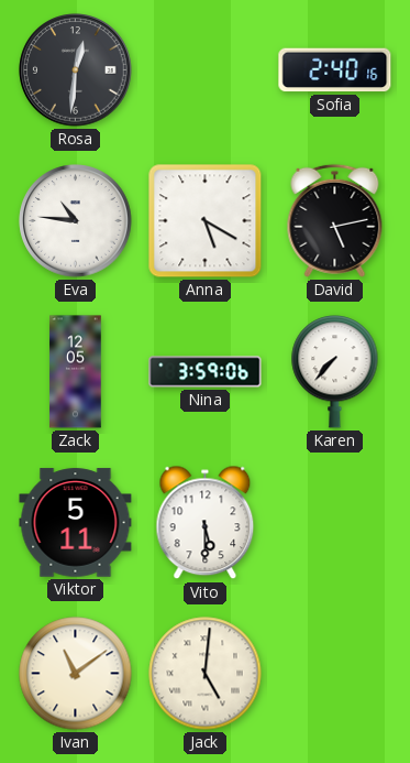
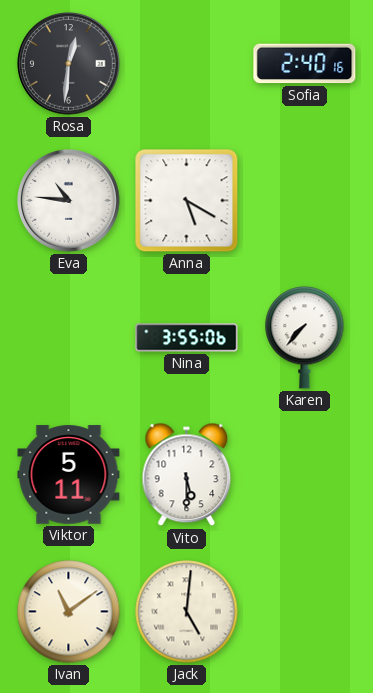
David: 5:13 -> none
Zack: 12:05 -> none
Nina: 3:59 -> 3:55
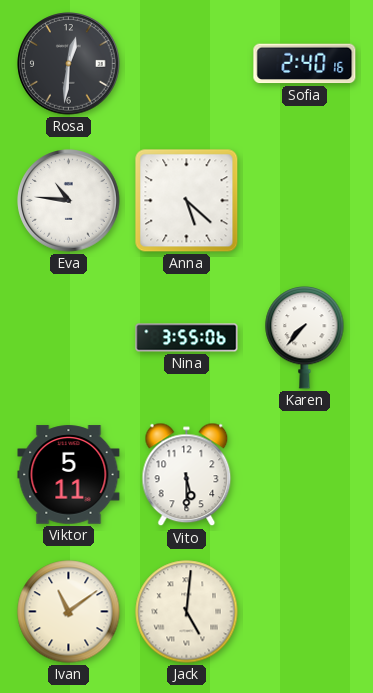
Anna: 5:20 -> 5:22
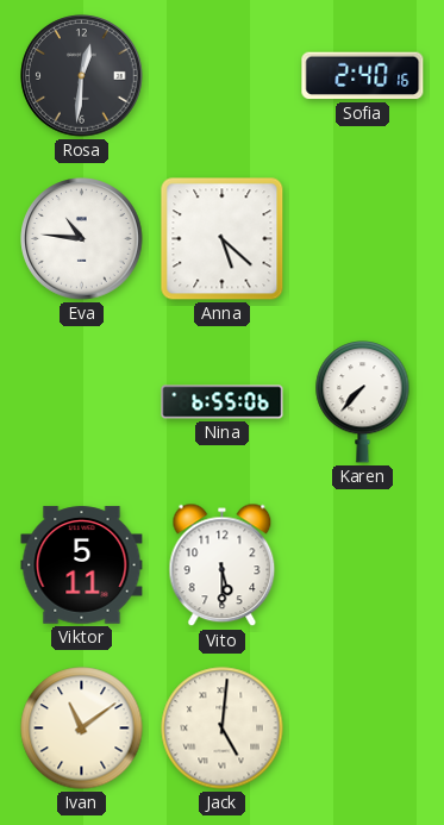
Nina: 3:55 -> 6:55
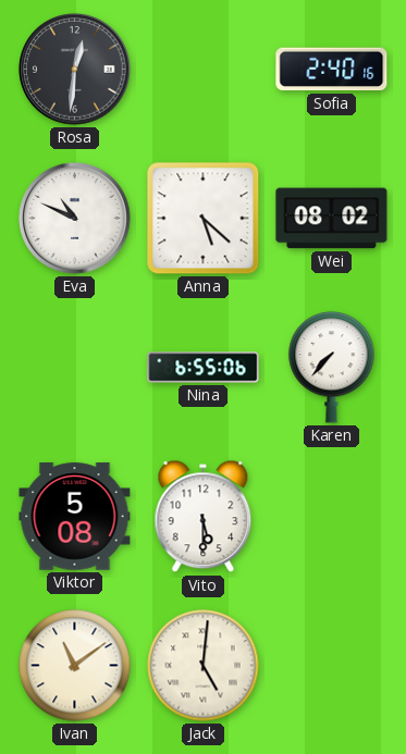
Eva: 10:46 -> 10:49
Wei: none -> 08:02
Viktor: 5:11 -> 5:08
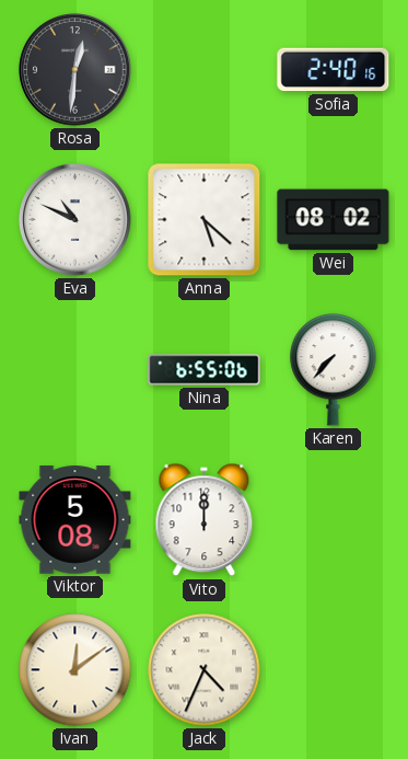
Vito: 5:30 -> 12:00
Ivan: 11:09 -> 12:09
Jack: 5:01 -> 4:34
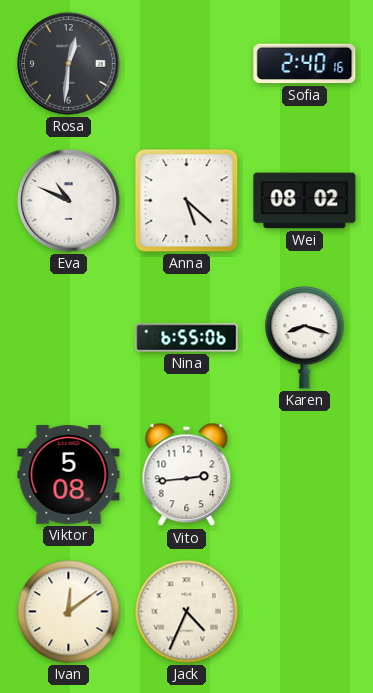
Karen: 7:37 -> 8:18
Vito: 12:00 -> 2:44
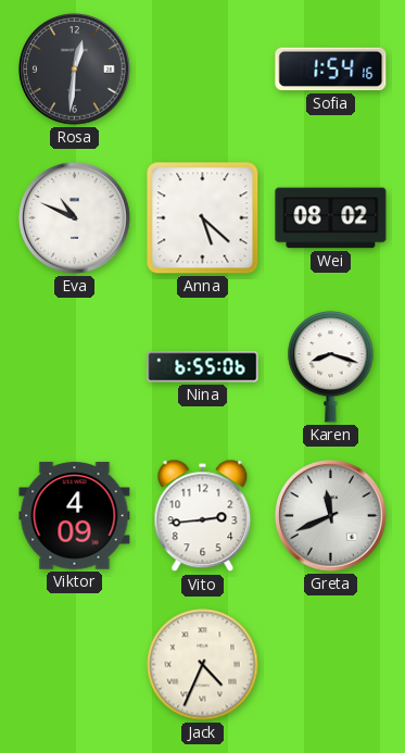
Sofia: 2:40 -> 1:54
Viktor: 5:08 -> 4:09
Greta: none -> 11:41
Ivan: 12:09 -> none
